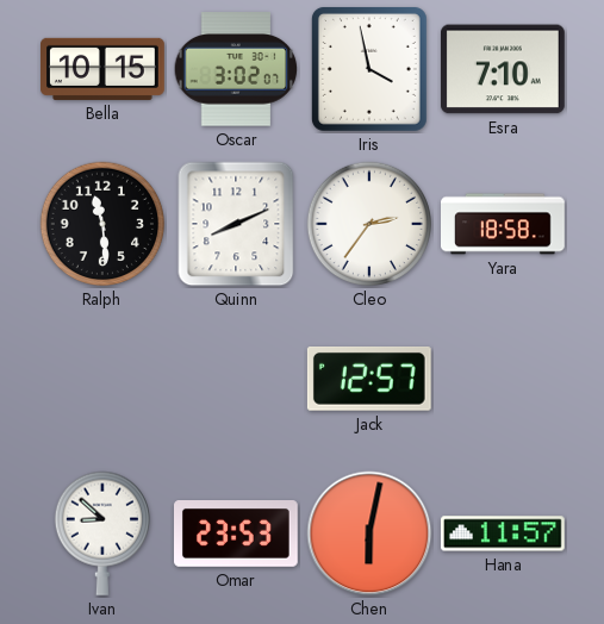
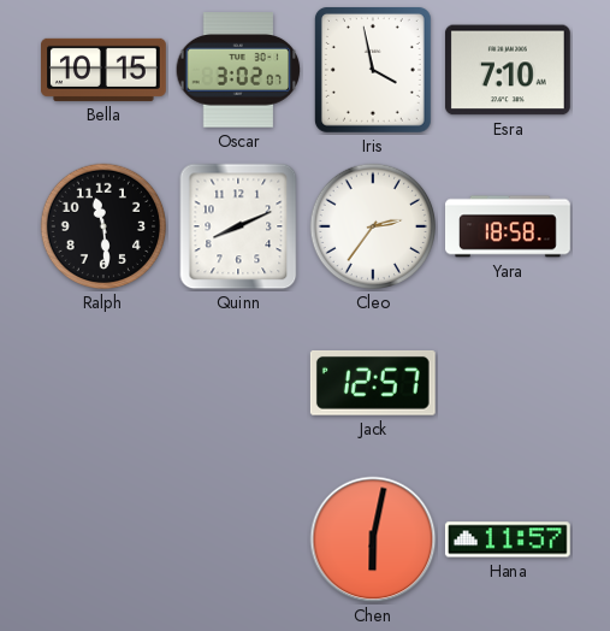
Ivan: 8:52 -> none
Omar: 23:53 -> none
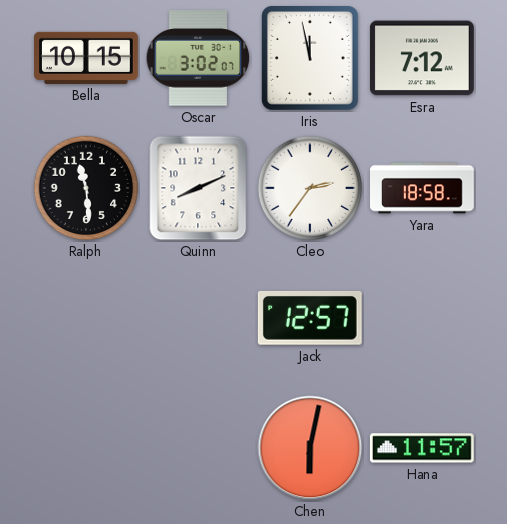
Iris: 3:58 -> 11:58
Esra: 7:10 -> 7:12
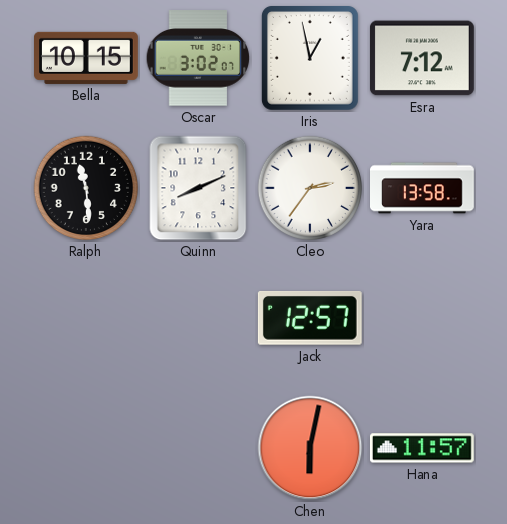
Iris: 11:58 -> 12:58
Yara: 18:58 -> 13:58
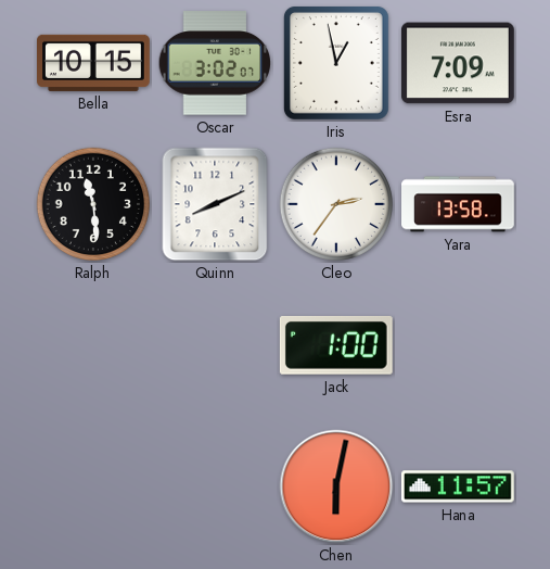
Esra: 7:12 -> 7:09
Jack: 12:57 -> 1:00
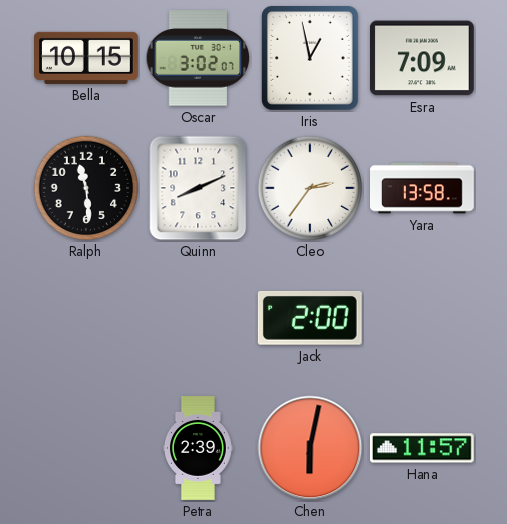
Jack: 1:00 -> 2:00
Petra: none -> 2:39
